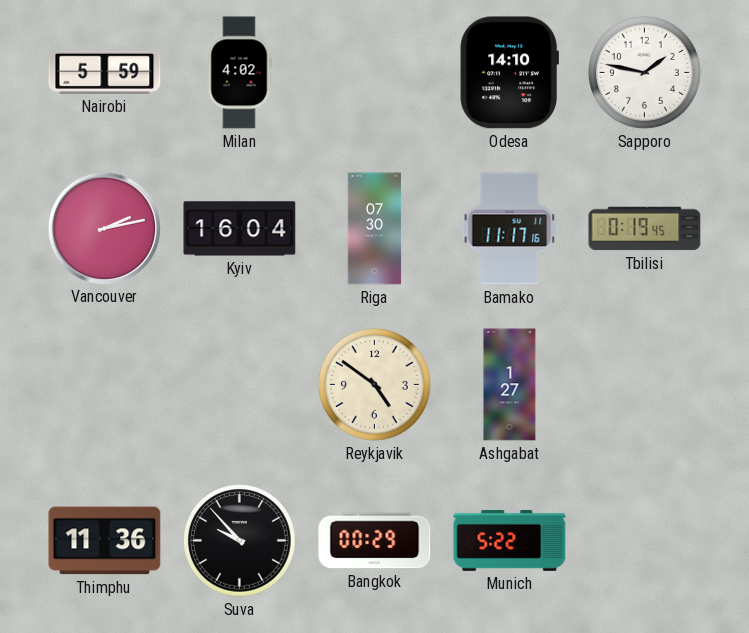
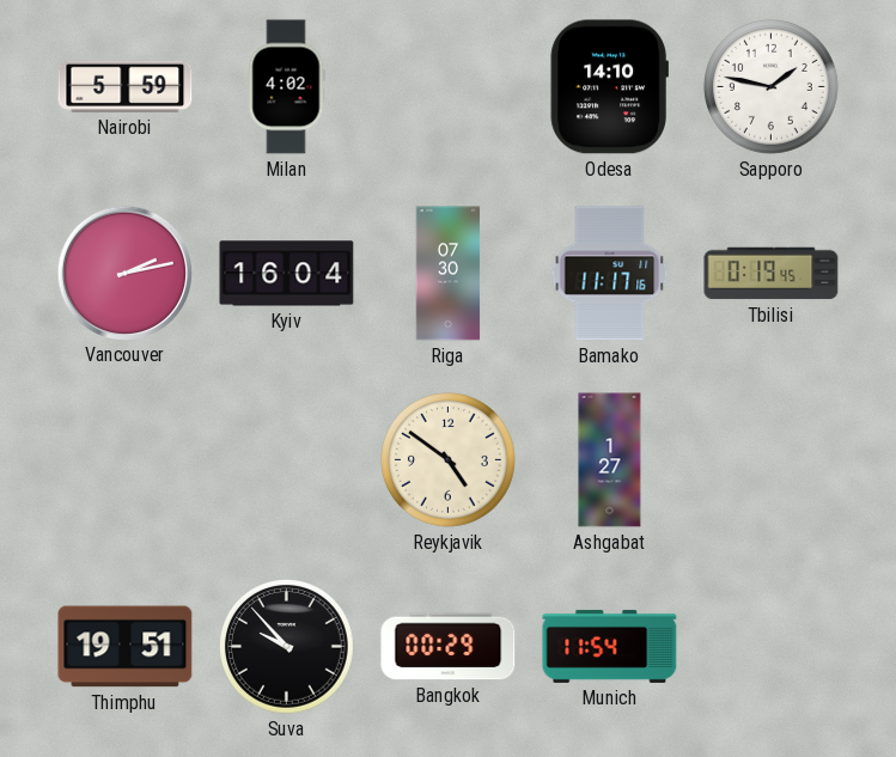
Thimphu: 11:36 -> 19:51
Munich: 5:22 -> 11:54
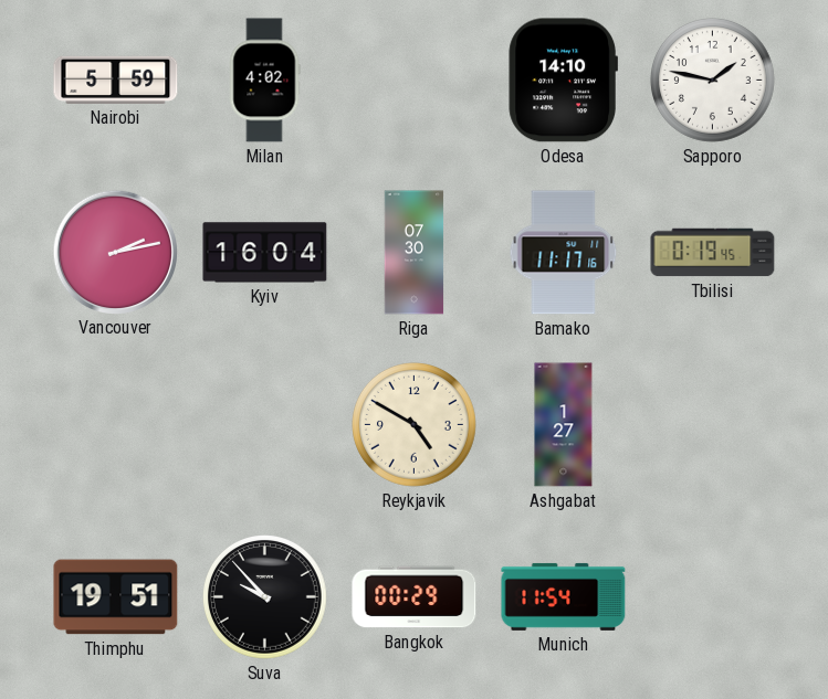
Reykjavik: 4:51 -> 4:50
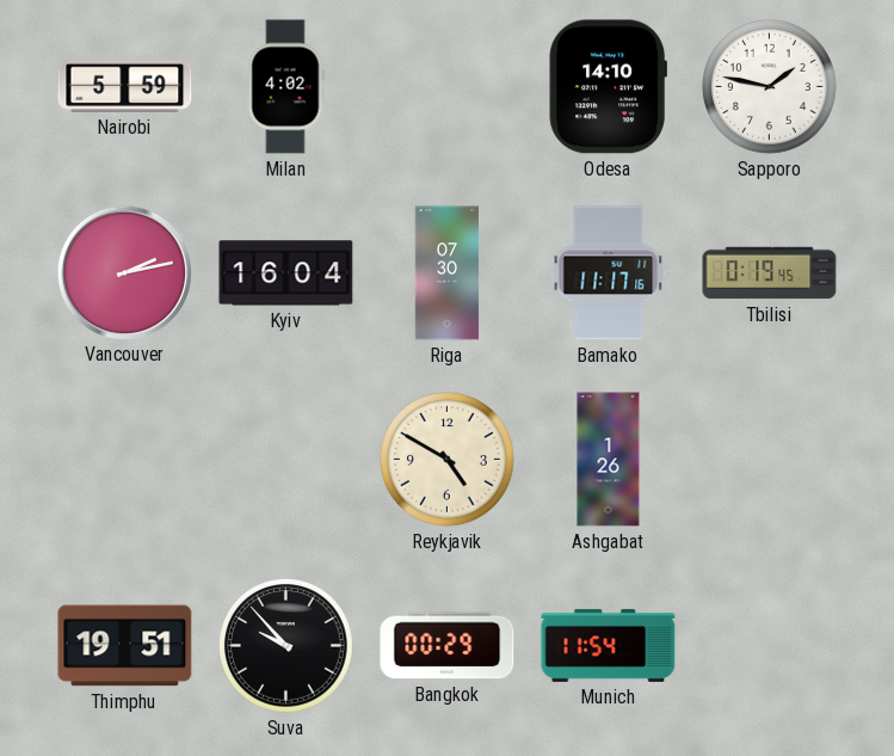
Ashgabat: 1:27 -> 1:26
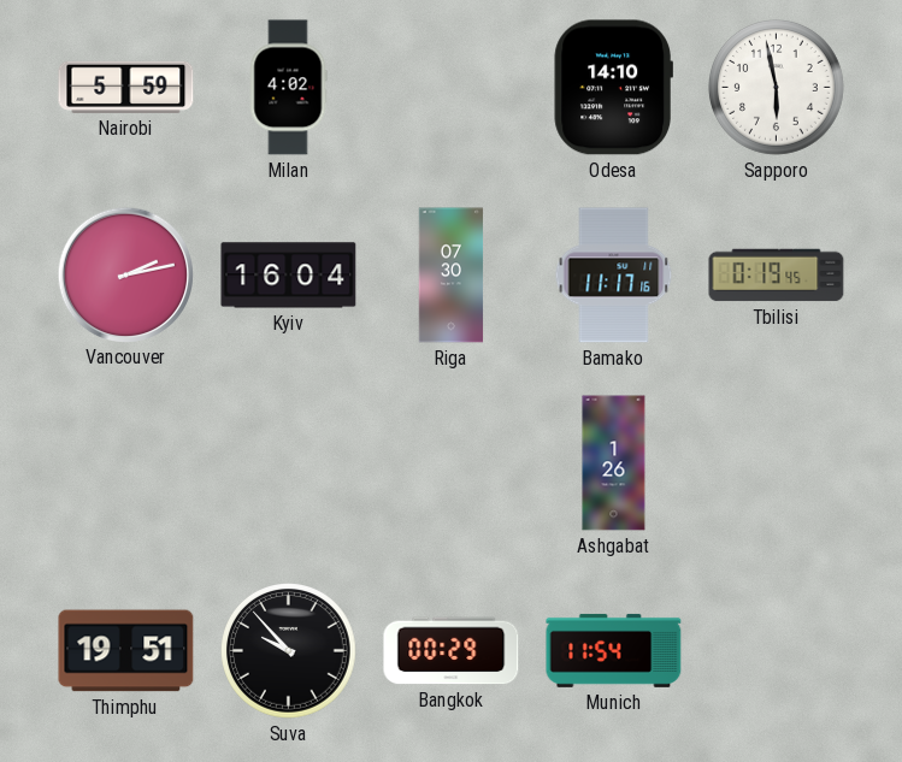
Sapporo: 1:47 -> 5:58
Reykjavik: 4:50 -> none
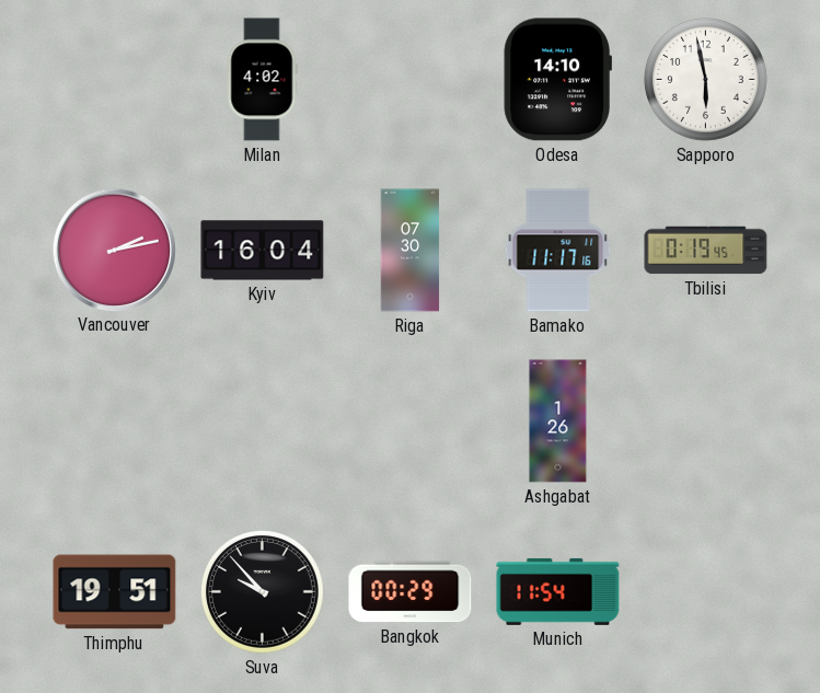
Nairobi: 5:59 -> none
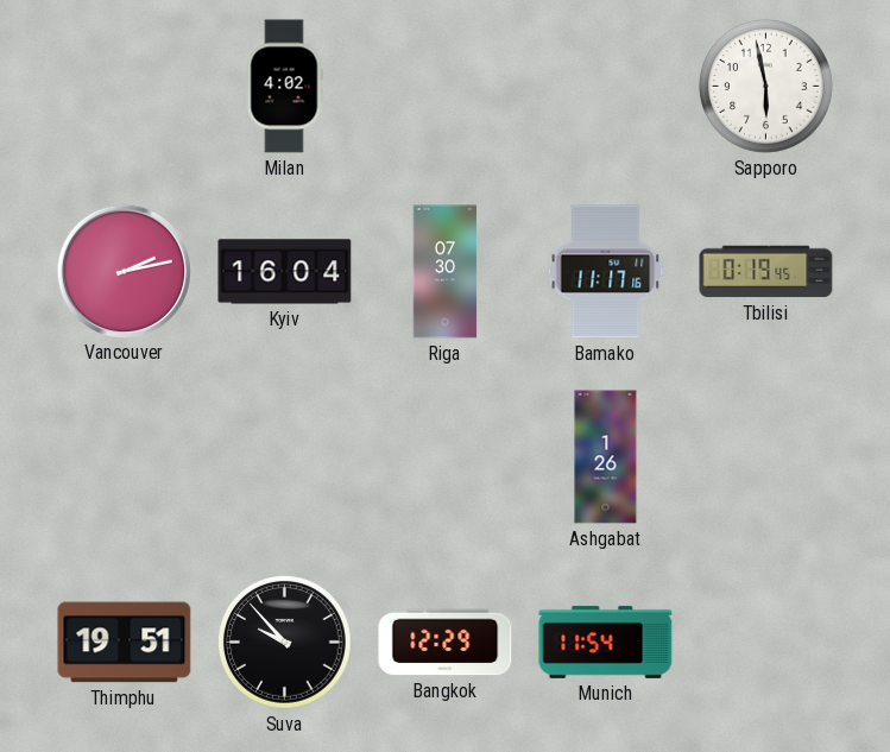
Odesa: 14:10 -> none
Bangkok: 00:29 -> 12:29
